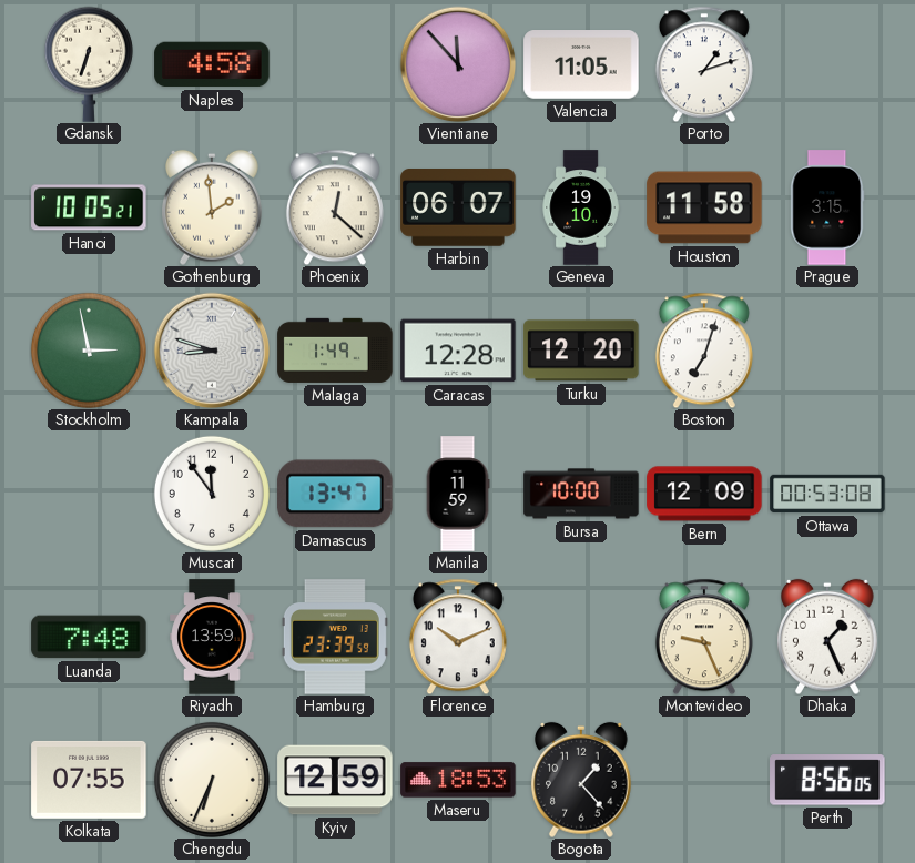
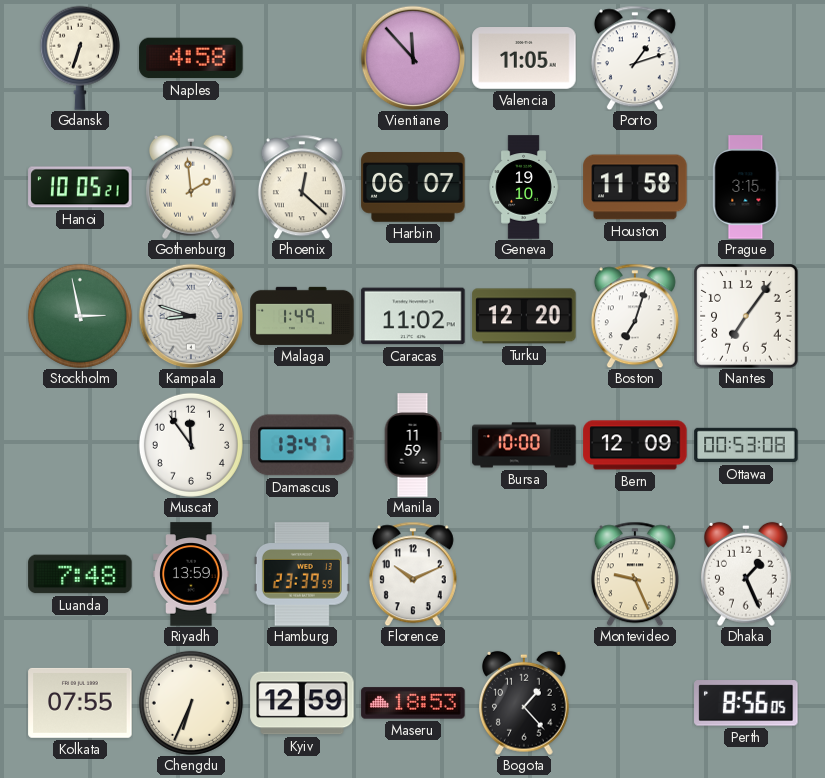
Caracas: 12:28 -> 11:02
Nantes: none -> 7:06
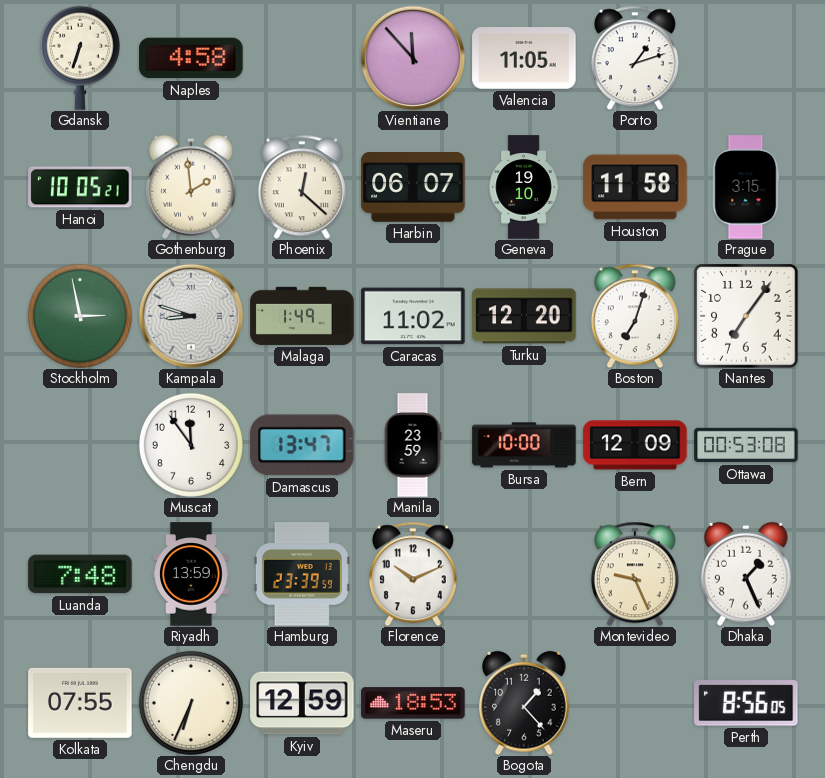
Manila: 11:59 -> 23:59
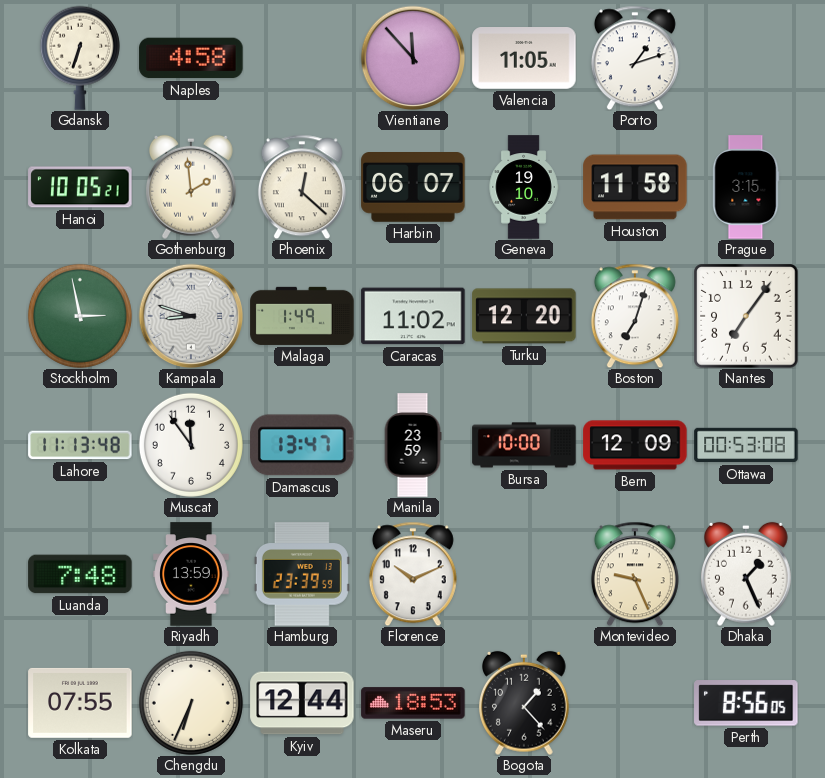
Lahore: none -> 11:13
Kyiv: 12:59 -> 12:44
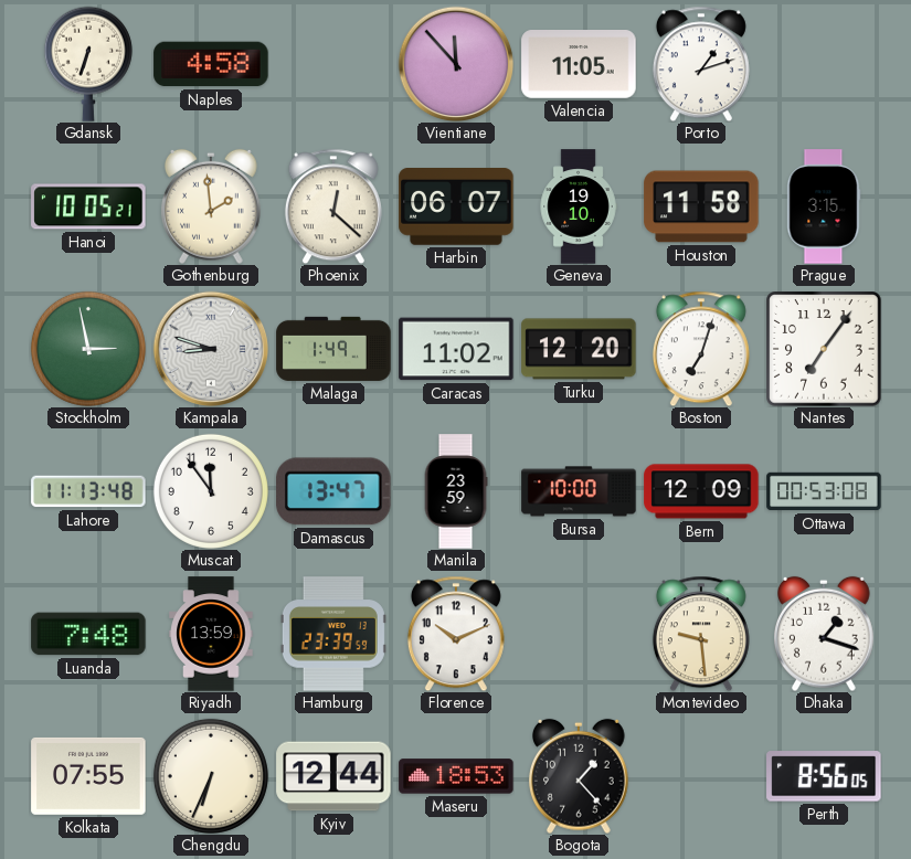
Montevideo: 9:26 -> 9:29
Dhaka: 1:26 -> 1:18
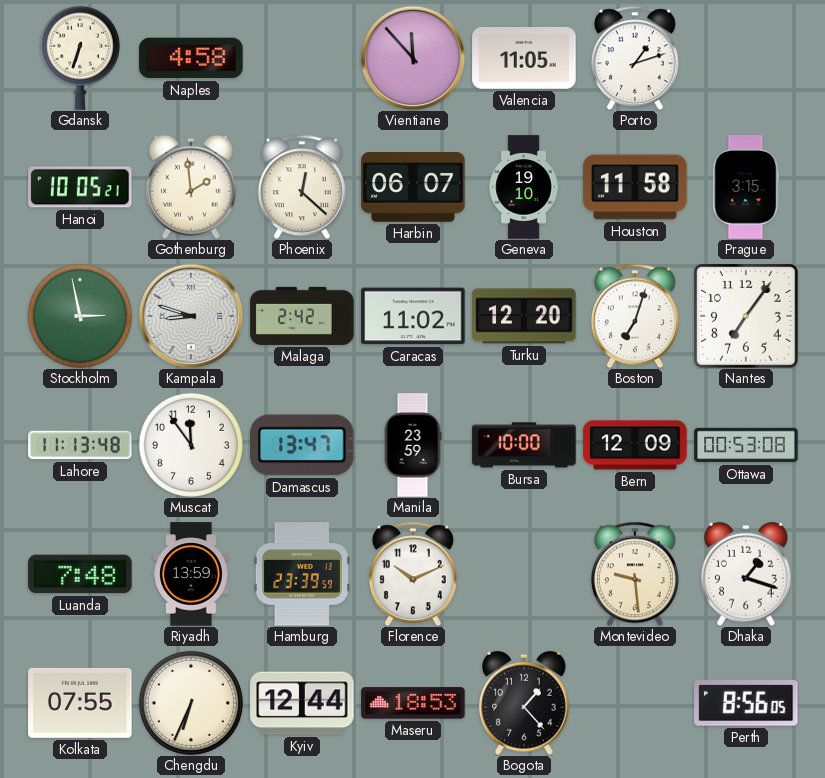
Malaga: 1:49 -> 2:42
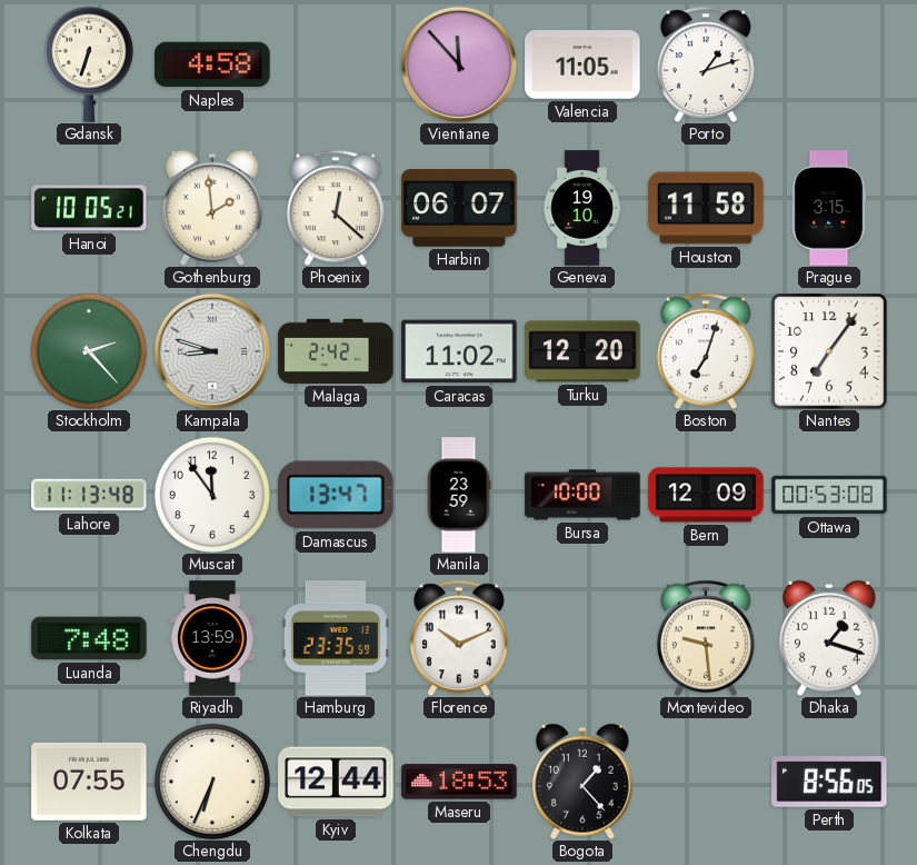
Stockholm: 2:58 -> 2:23
Hamburg: 23:39 -> 23:35
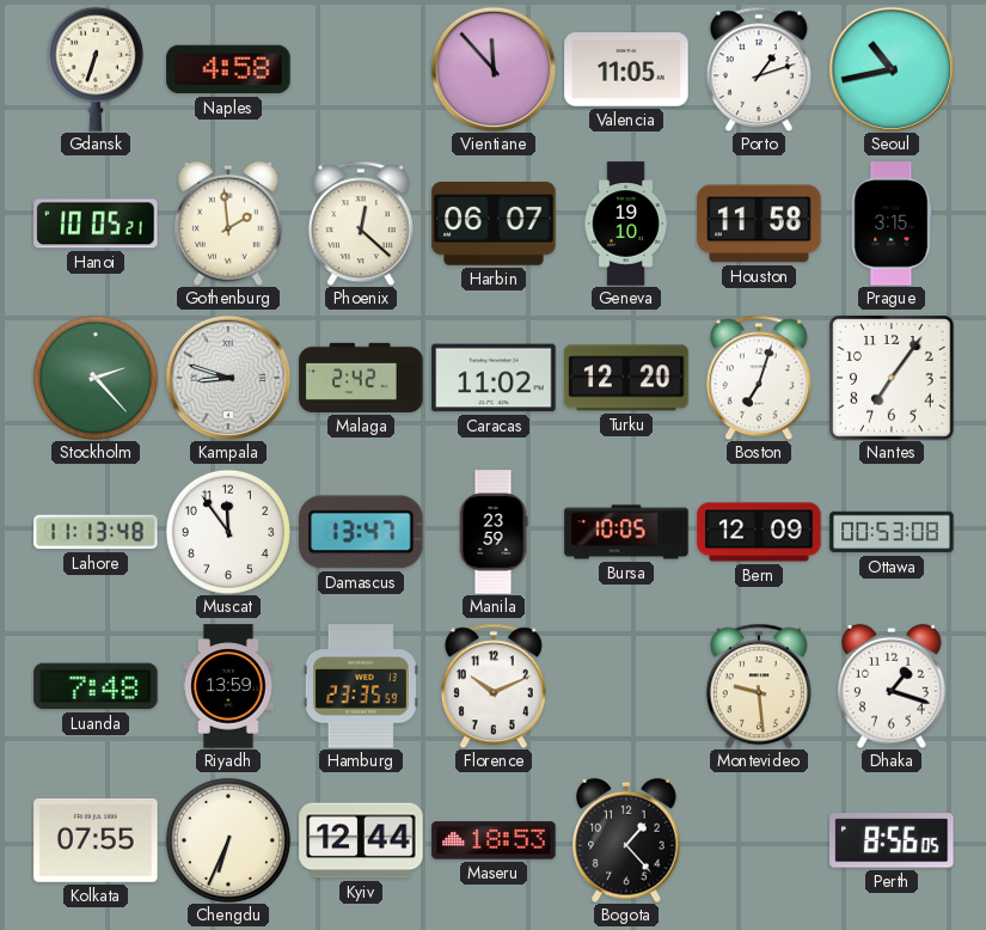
Seoul: none -> 10:43
Bursa: 10:00 -> 10:05
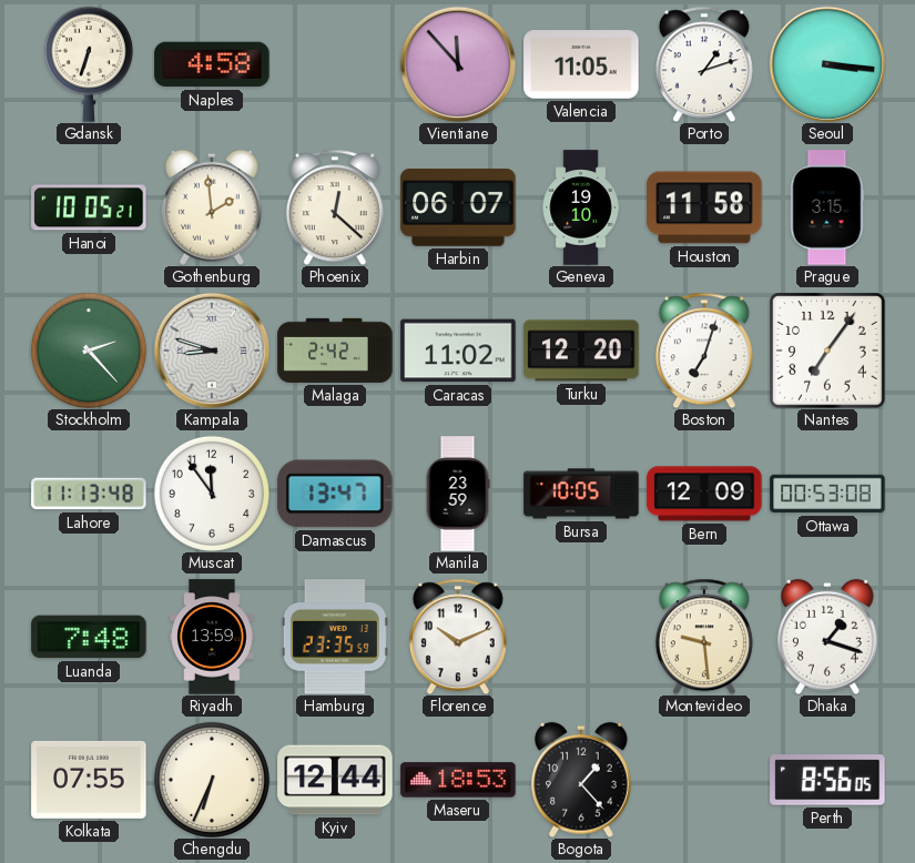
Seoul: 10:43 -> 3:16
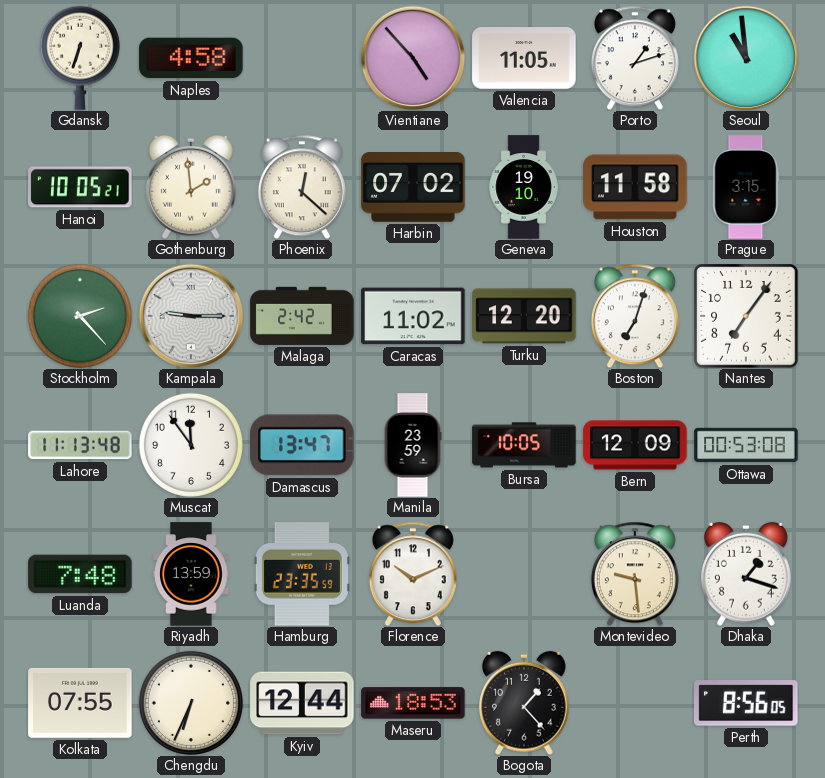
Vientiane: 11:53 -> 4:53
Seoul: 3:16 -> 10:59
Harbin: 06:07 -> 07:02
Kampala: 8:48 -> 9:15
